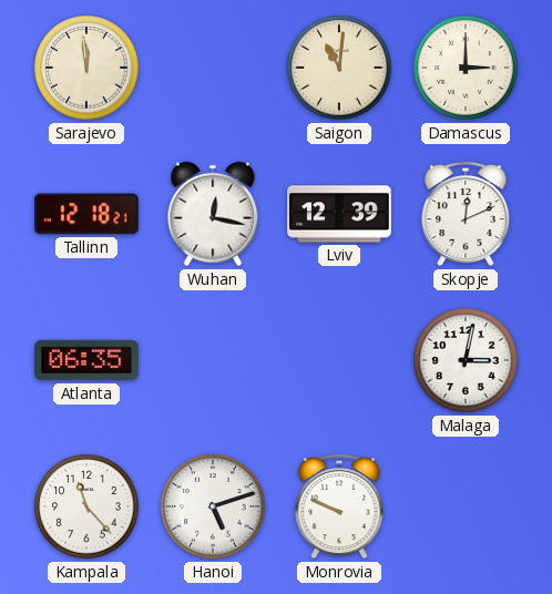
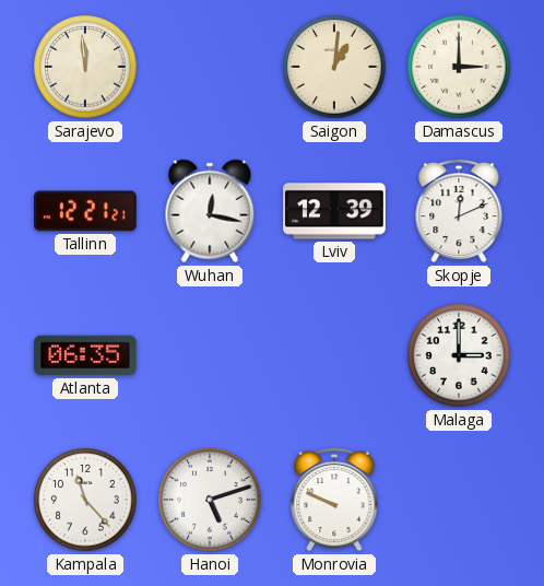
Saigon: 11:01 -> 1:01
Tallinn: 12:18 -> 12:21
Malaga: 3:02 -> 3:00
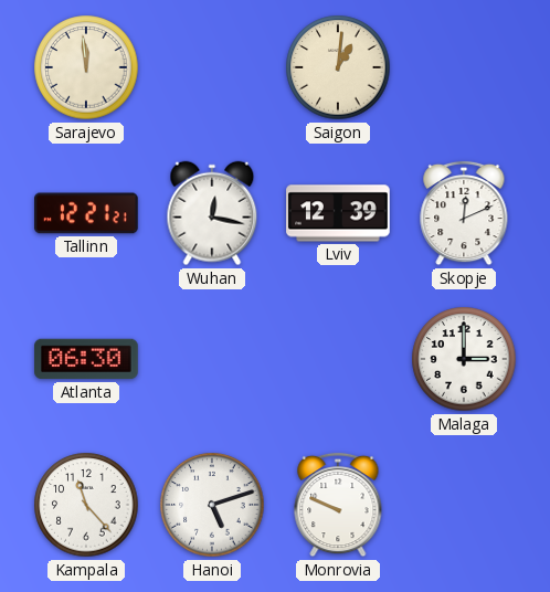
Damascus: 3:00 -> none
Atlanta: 06:35 -> 06:30
